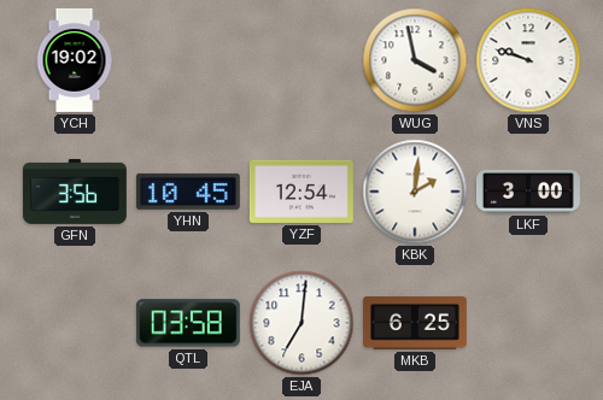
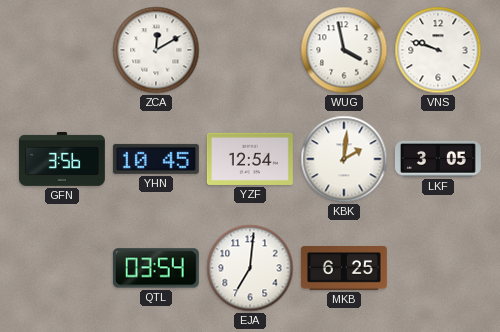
YCH: 19:02 -> none
ZCA: none -> 12:10
LKF: 3:00 -> 3:05
QTL: 03:58 -> 03:54
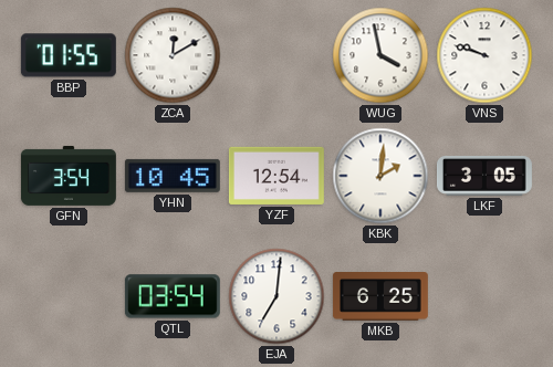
BBP: none -> 01:55
GFN: 3:56 -> 3:54
